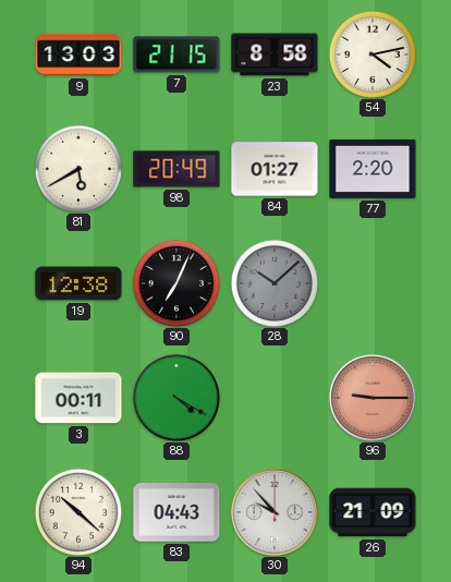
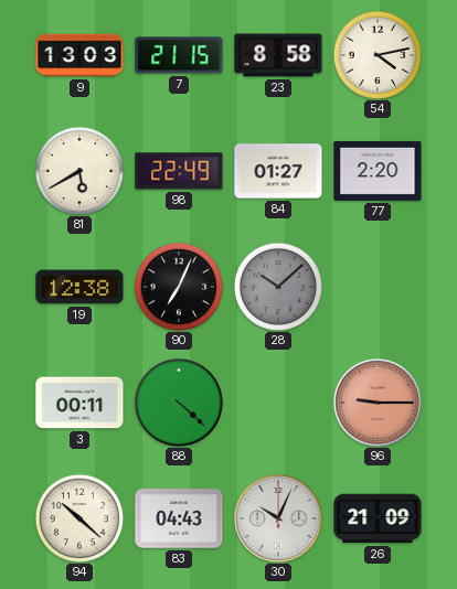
98: 20:49 -> 22:49
88: 4:20 -> 4:22
30: 9:53 -> 10:04
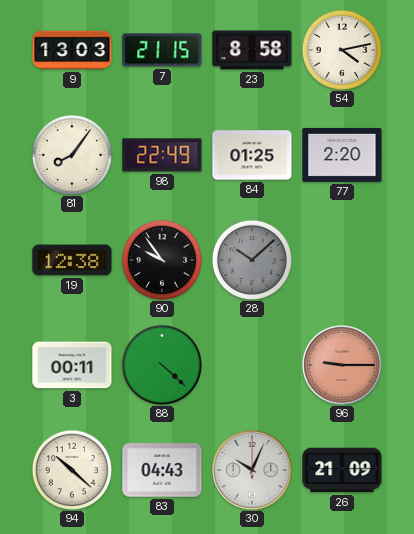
81: 5:40 -> 8:06
84: 01:27 -> 01:25
90: 7:04 -> 9:54
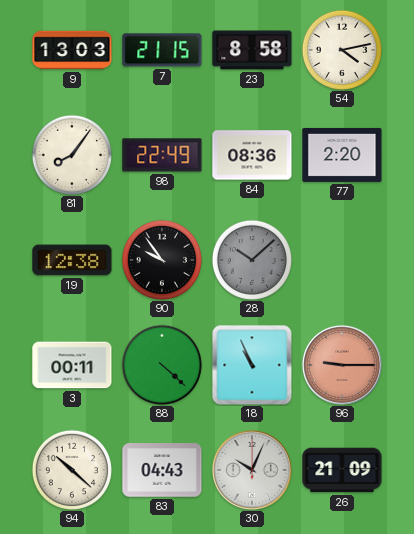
84: 01:25 -> 08:36
18: none -> 10:56
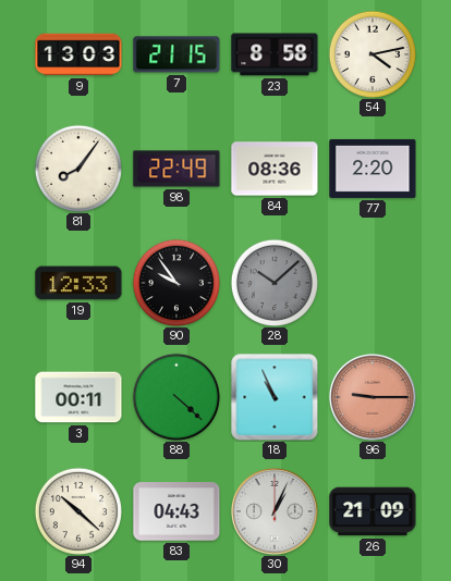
19: 12:38 -> 12:33
30: 10:04 -> 1:04
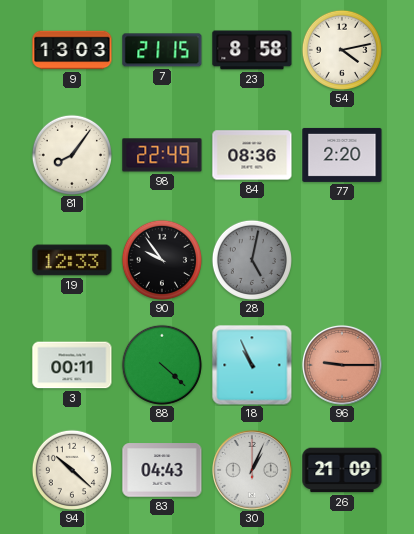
28: 10:08 -> 5:02
